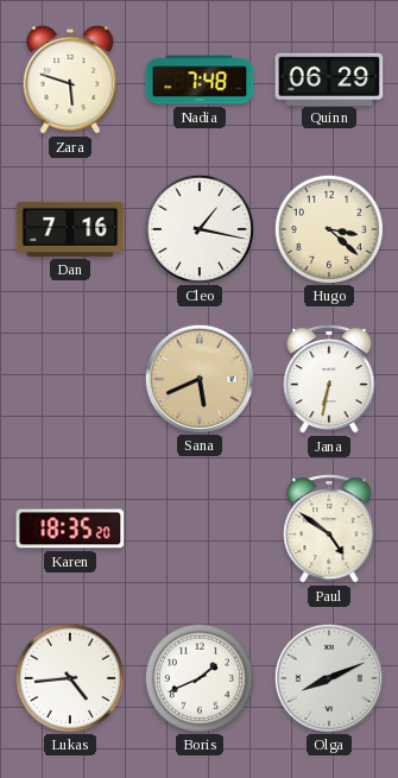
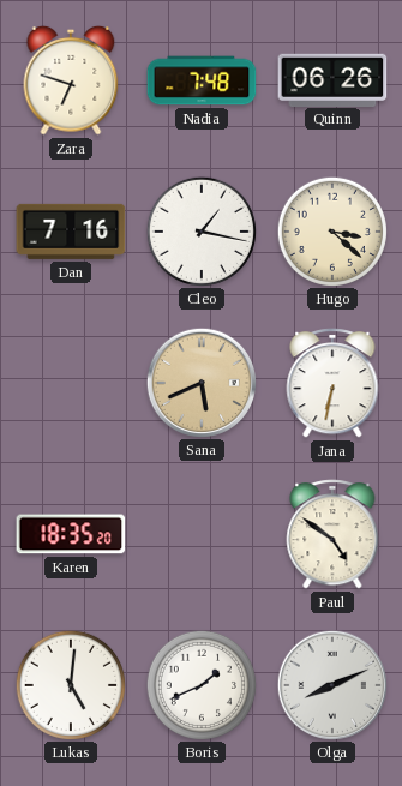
Zara: 5:48 -> 6:48
Quinn: 06:29 -> 06:26
Lukas: 4:44 -> 5:01
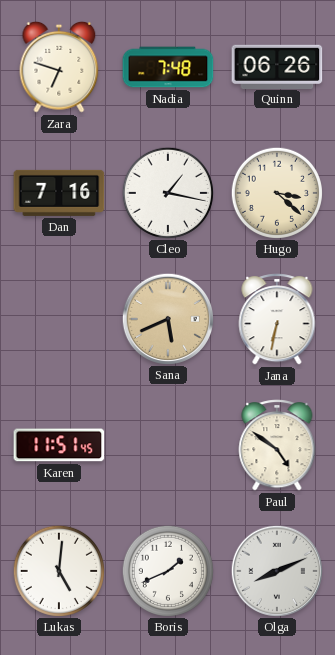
Karen: 18:35 -> 11:51
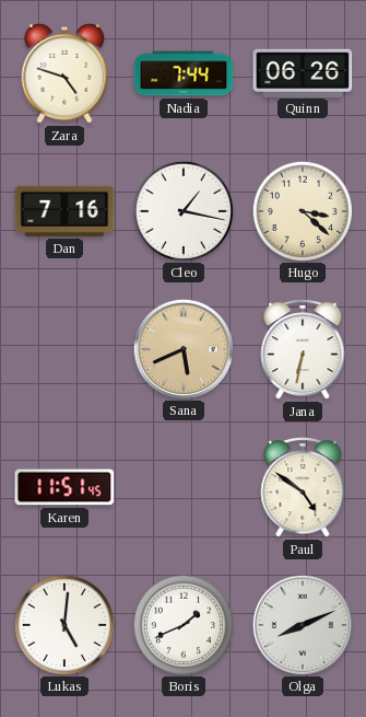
Zara: 6:48 -> 4:48
Nadia: 7:48 -> 7:44
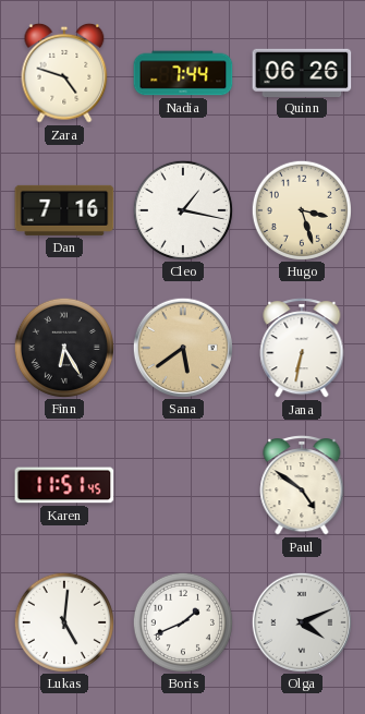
Hugo: 3:22 -> 3:27
Finn: none -> 6:25
Sana: 5:41 -> 5:39
Olga: 8:11 -> 4:11
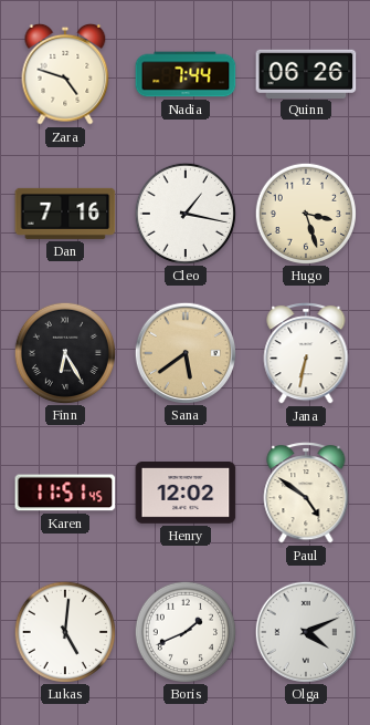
Henry: none -> 12:02
